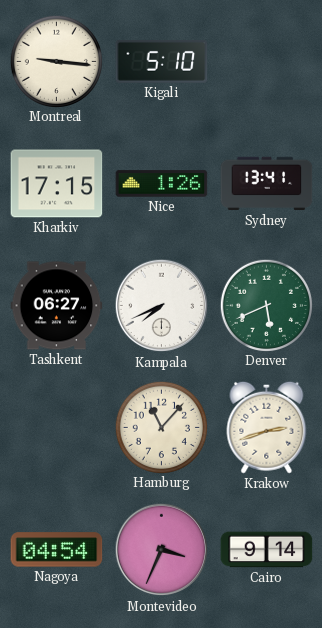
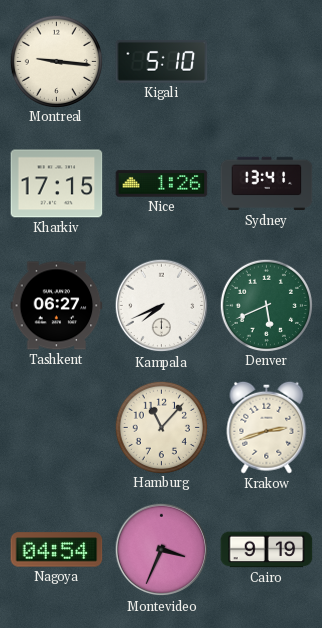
Cairo: 9:14 -> 9:19
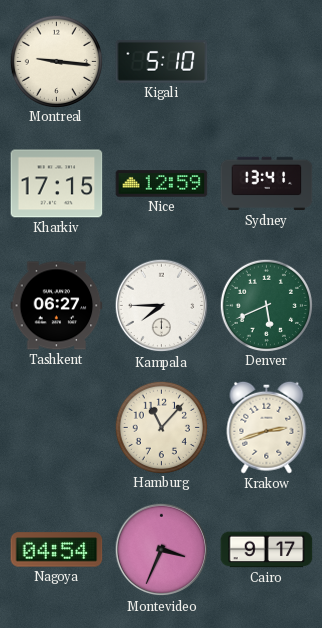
Nice: 1:26 -> 12:59
Kampala: 7:41 -> 7:45
Cairo: 9:19 -> 9:17
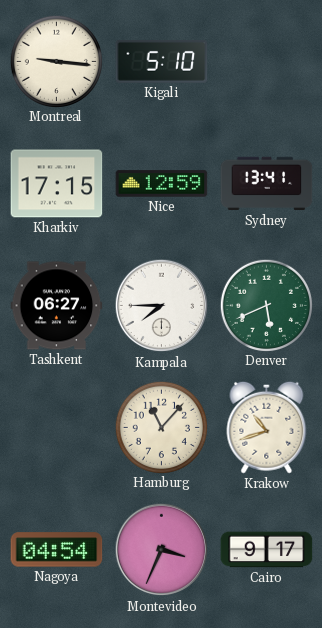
Krakow: 2:42 -> 10:42
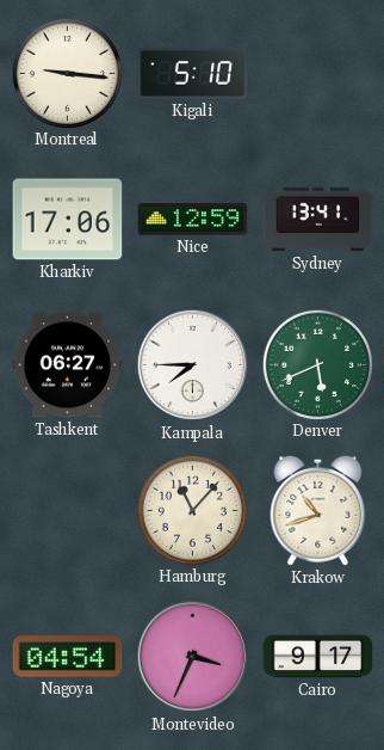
Kharkiv: 17:15 -> 17:06
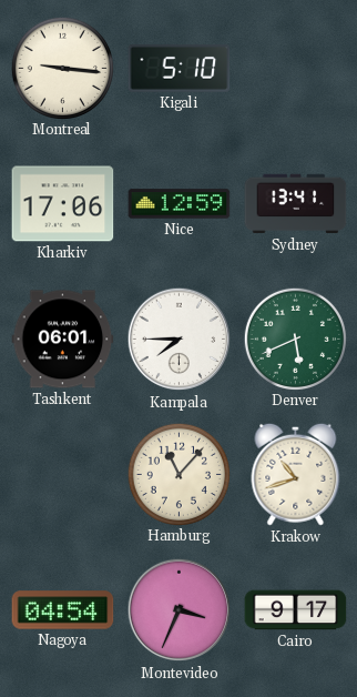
Tashkent: 06:27 -> 06:01
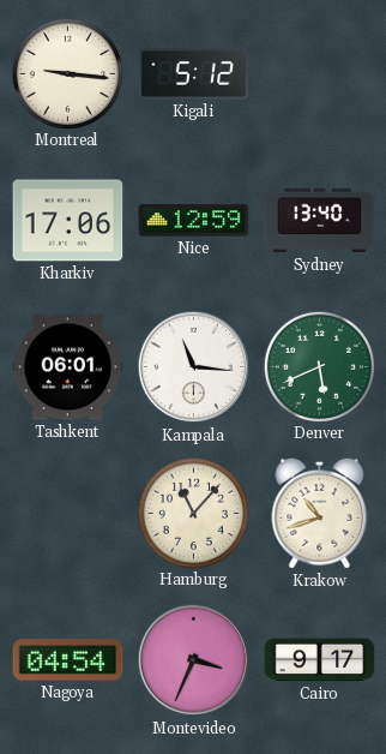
Kigali: 5:10 -> 5:12
Sydney: 13:41 -> 13:40
Kampala: 7:45 -> 11:16
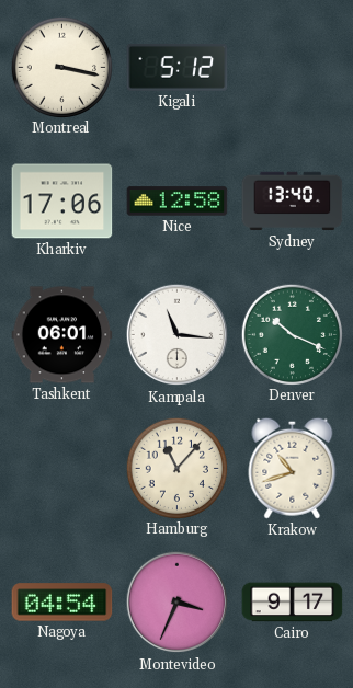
Montreal: 9:16 -> 3:17
Nice: 12:59 -> 12:58
Denver: 5:41 -> 10:19
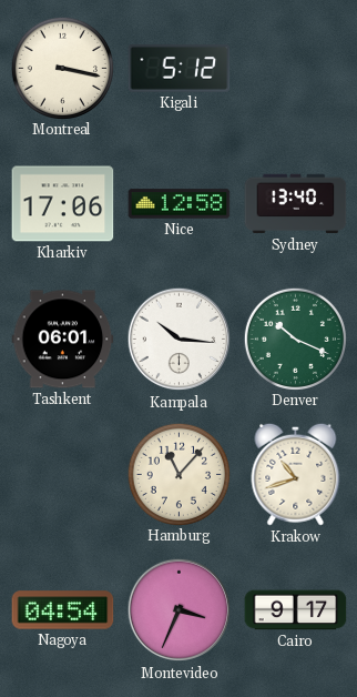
Kampala: 11:16 -> 10:16
